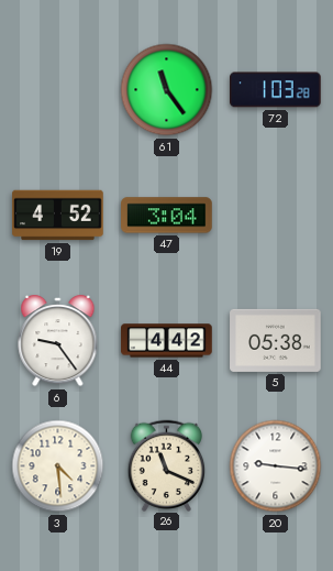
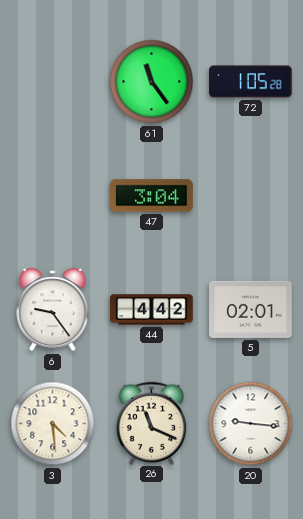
72: 1:03 -> 1:05
19: 4:52 -> none
5: 05:38 -> 02:01
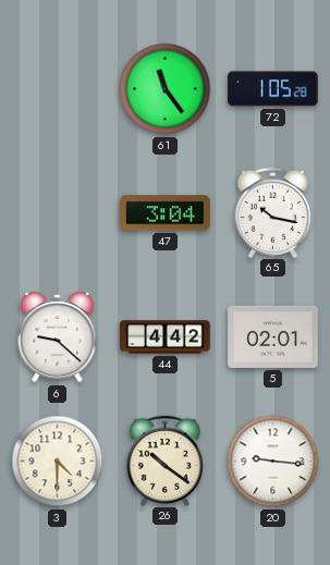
65: none -> 10:17
6: 9:24 -> 9:22
3: 4:29 -> 4:30
26: 11:19 -> 10:21
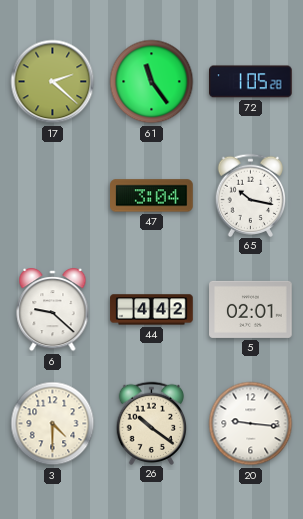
17: none -> 2:22
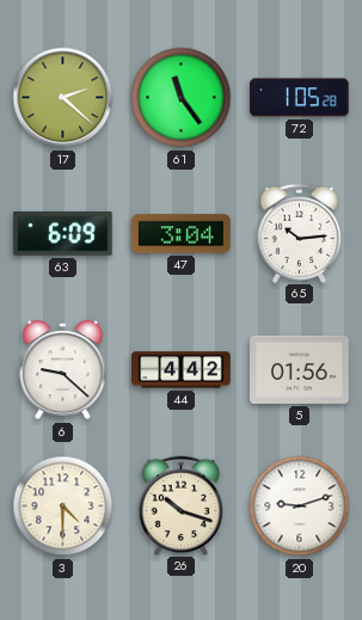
63: none -> 6:09
65: 10:17 -> 10:14
5: 02:01 -> 01:56
26: 10:21 -> 10:18
20: 9:16 -> 9:12
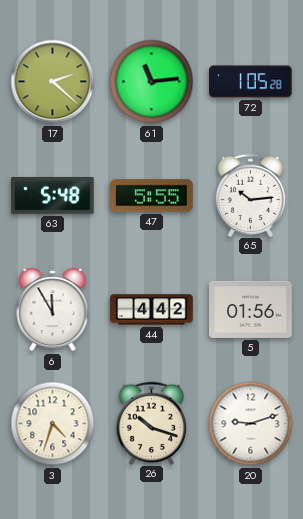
61: 11:24 -> 11:14
63: 6:09 -> 5:48
47: 3:04 -> 5:55
6: 9:22 -> 11:55
3: 4:30 -> 4:33
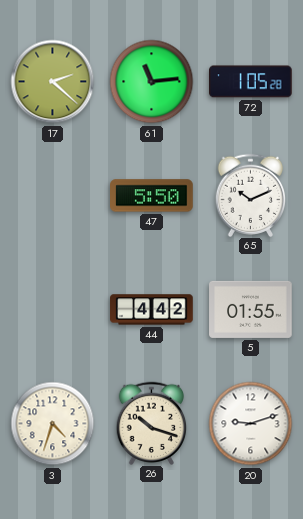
63: 5:48 -> none
47: 5:55 -> 5:50
65: 10:14 -> 10:11
6: 11:55 -> none
5: 01:56 -> 01:55
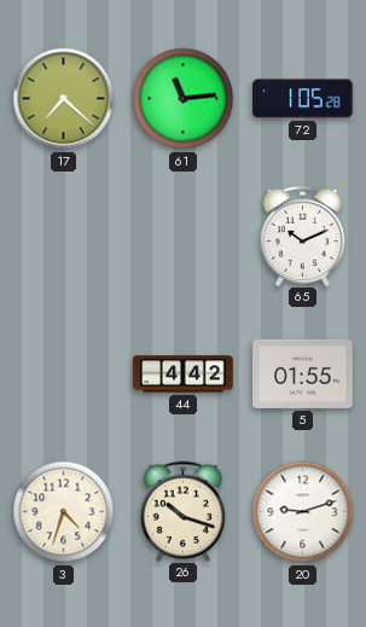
17: 2:22 -> 7:22
47: 5:50 -> none
